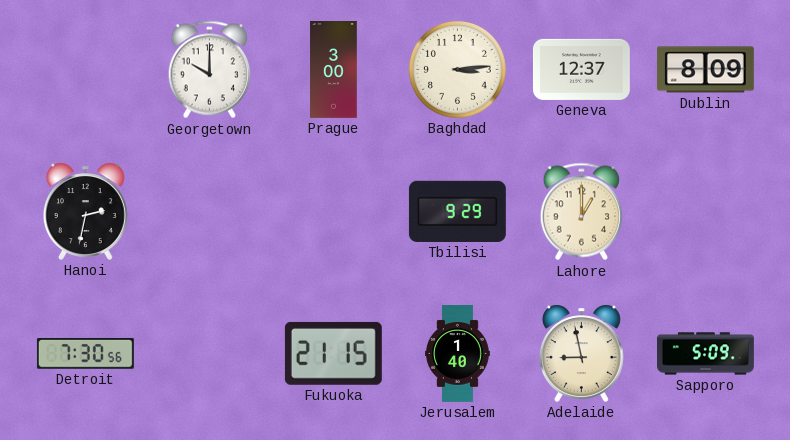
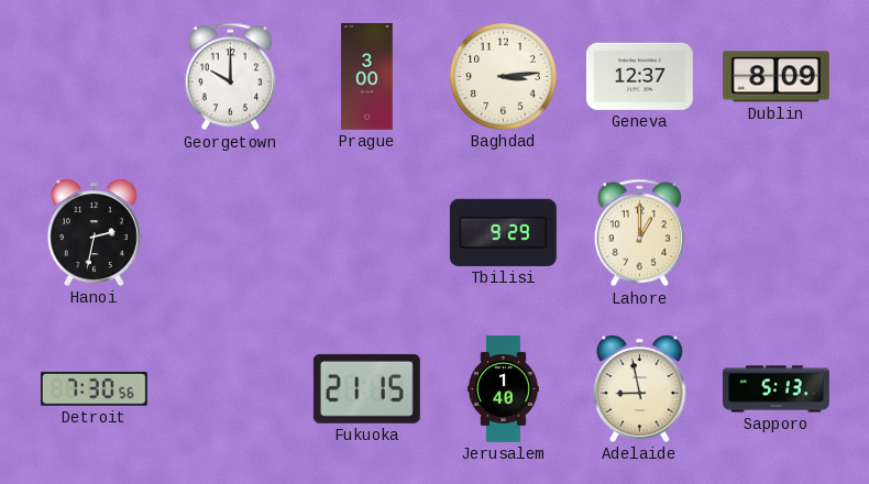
Sapporo: 5:09 -> 5:13
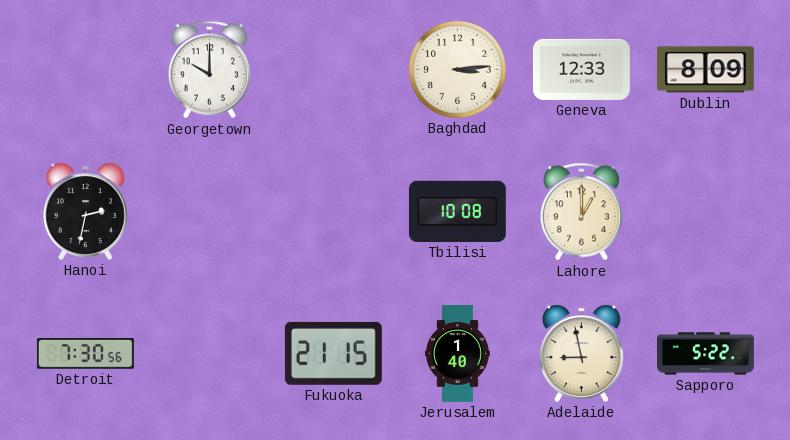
Prague: 3:00 -> none
Geneva: 12:37 -> 12:33
Tbilisi: 9:29 -> 10:08
Sapporo: 5:13 -> 5:22
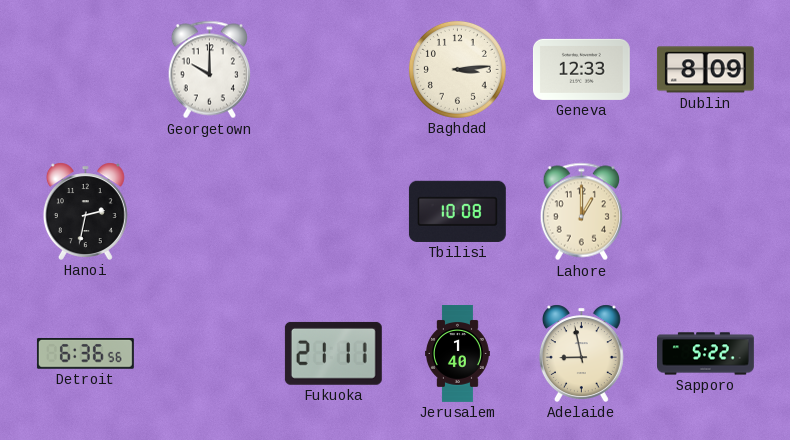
Detroit: 7:30 -> 6:36
Fukuoka: 21:15 -> 21:11
